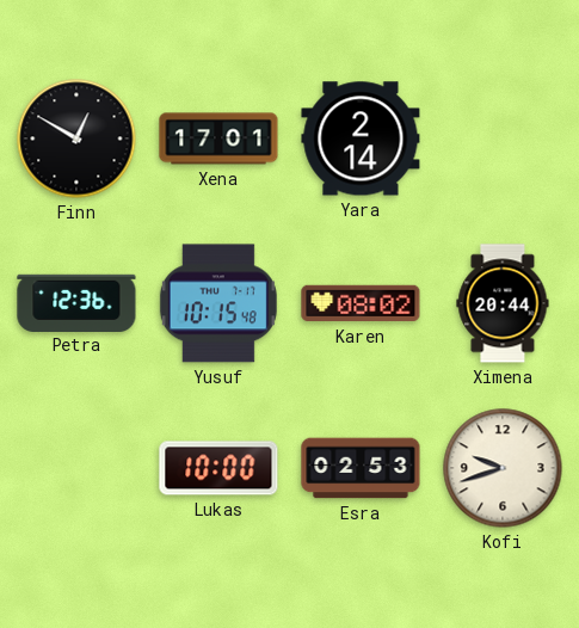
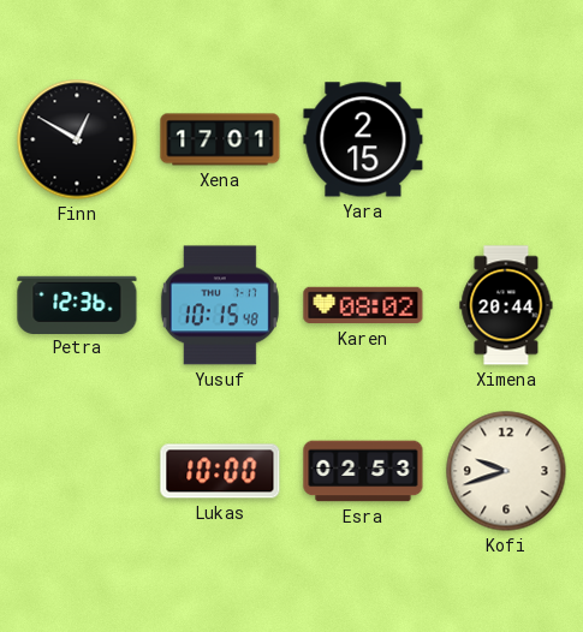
Yara: 2:14 -> 2:15
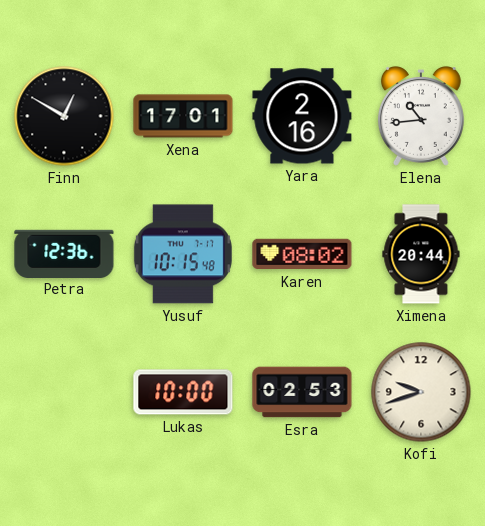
Yara: 2:15 -> 2:16
Elena: none -> 10:44
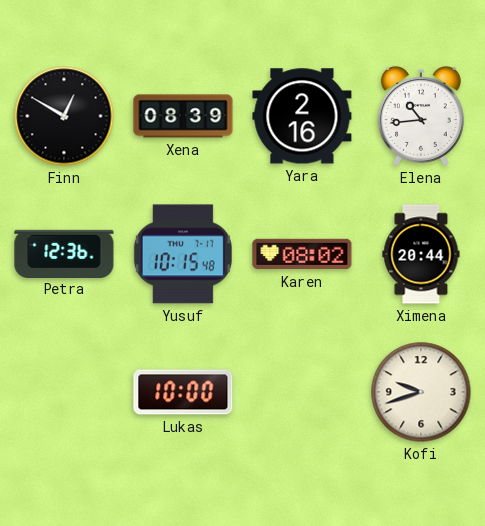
Xena: 17:01 -> 08:39
Esra: 02:53 -> none
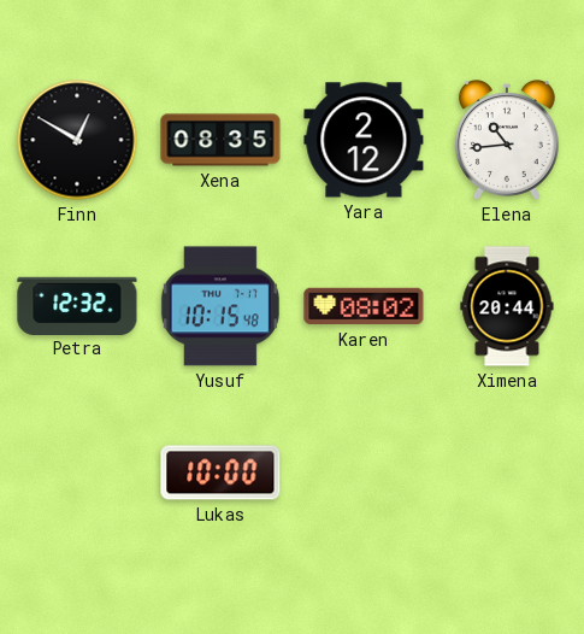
Xena: 08:39 -> 08:35
Yara: 2:16 -> 2:12
Petra: 12:36 -> 12:32
Kofi: 9:42 -> none
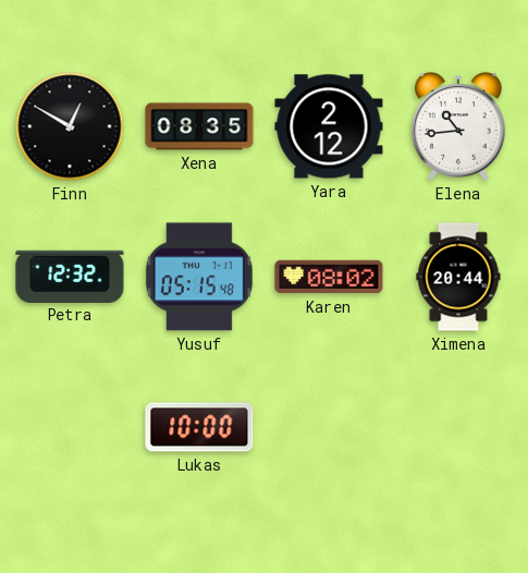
Yusuf: 10:15 -> 05:15
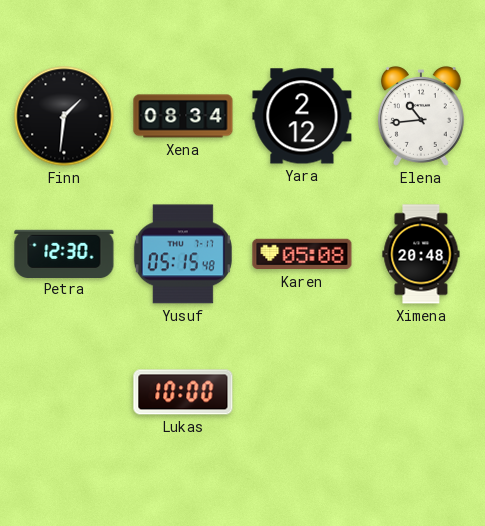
Finn: 12:50 -> 1:31
Xena: 08:35 -> 08:34
Petra: 12:32 -> 12:30
Karen: 08:02 -> 05:08
Ximena: 20:44 -> 20:48
